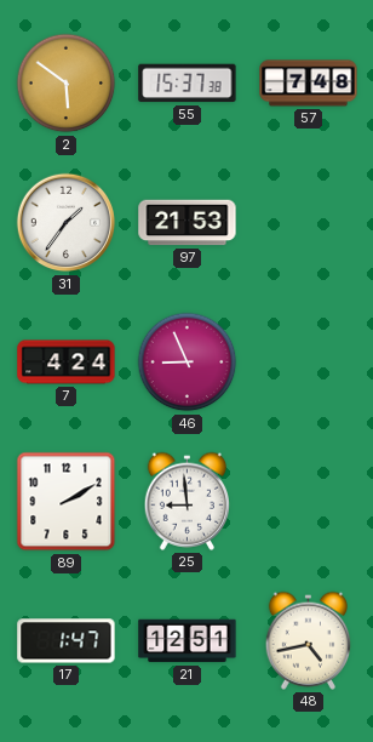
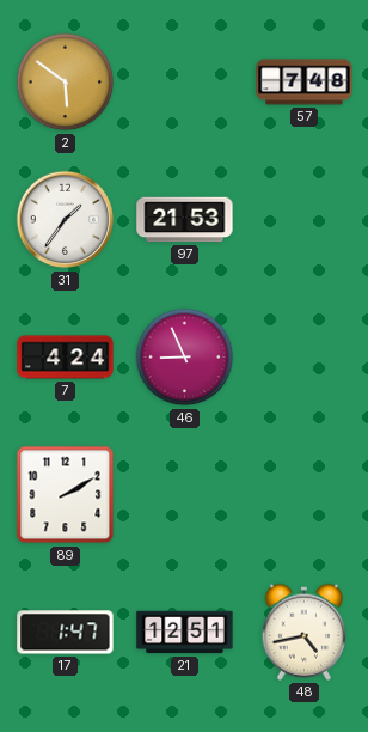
55: 15:37 -> none
25: 8:59 -> none
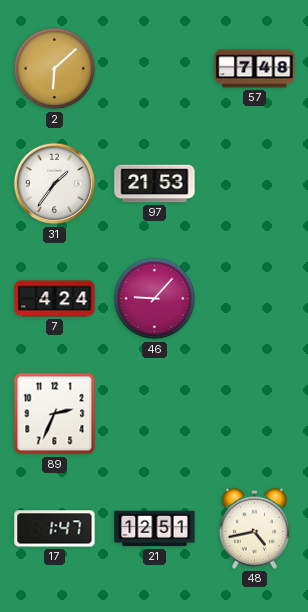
2: 5:51 -> 6:08
46: 8:56 -> 9:07
89: 2:10 -> 2:34
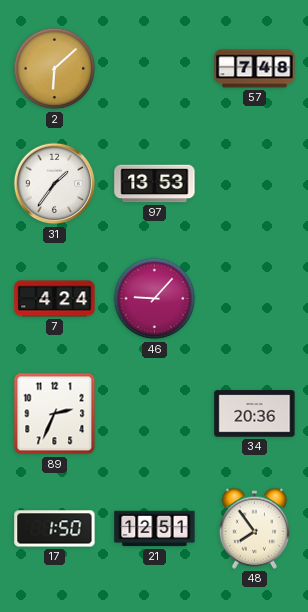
97: 21:53 -> 13:53
34: none -> 20:36
17: 1:47 -> 1:50
48: 4:43 -> 7:54
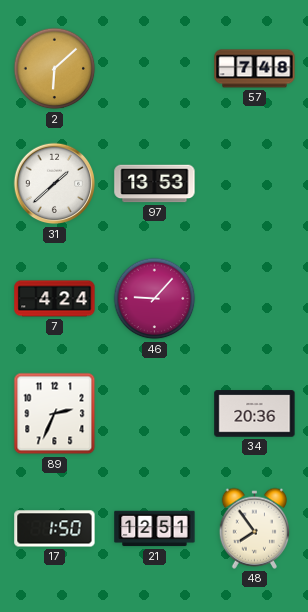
31: 1:36 -> 1:38
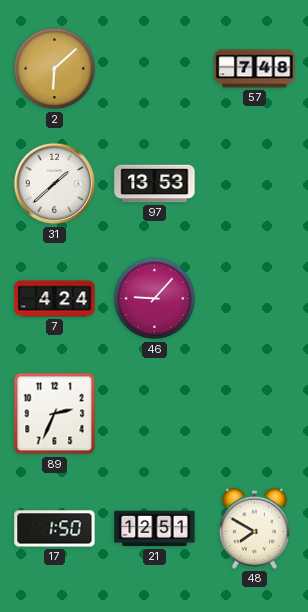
34: 20:36 -> none
48: 7:54 -> 7:50
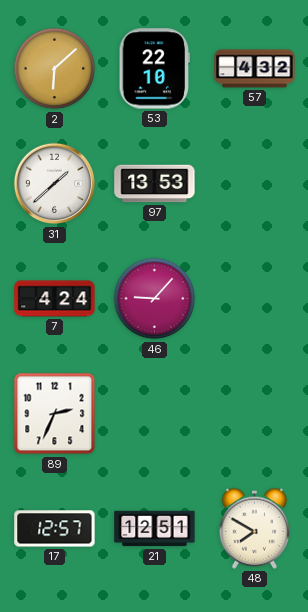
53: none -> 22:10
57: 7:48 -> 4:32
17: 1:50 -> 12:57
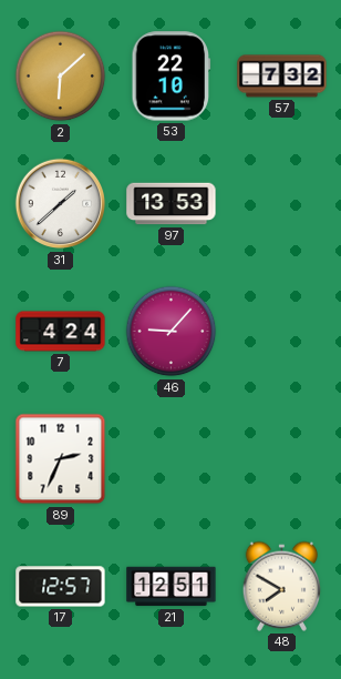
57: 4:32 -> 7:32
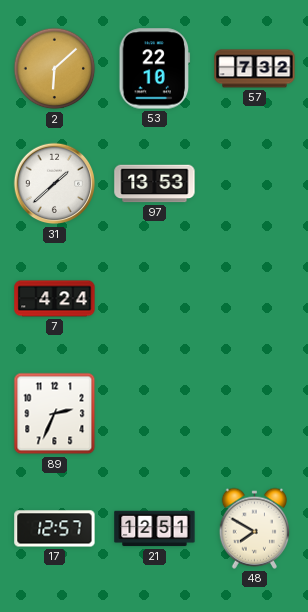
46: 9:07 -> none
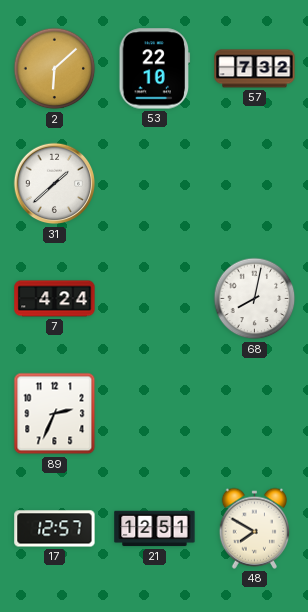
97: 13:53 -> none
68: none -> 8:02
